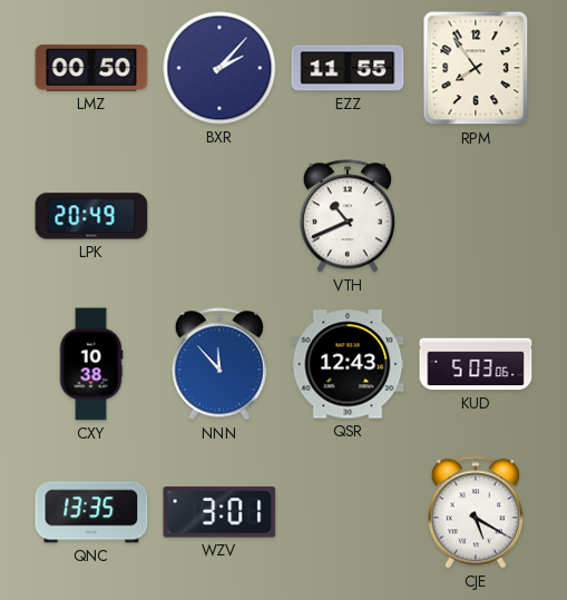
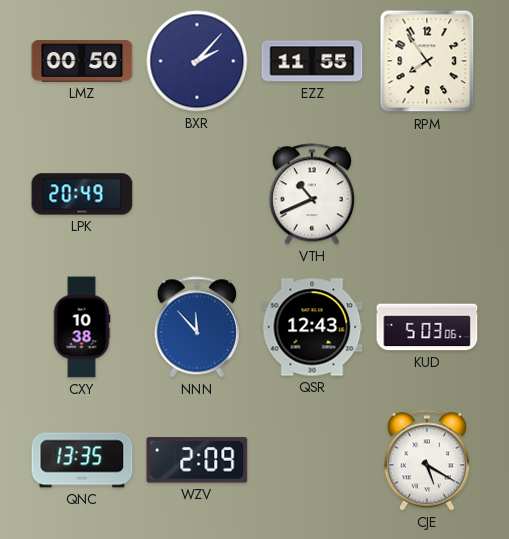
WZV: 3:01 -> 2:09
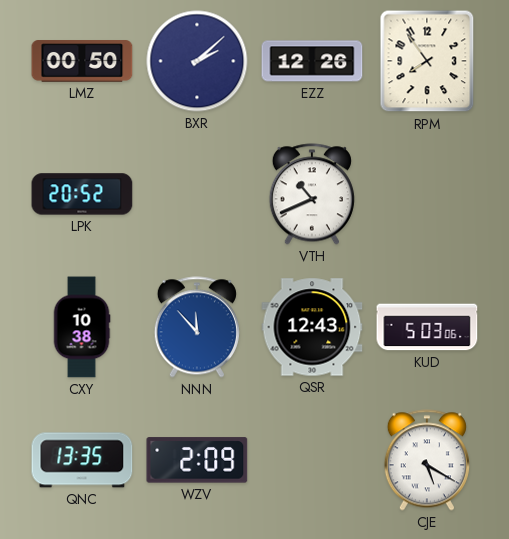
BXR: 2:07 -> 2:08
EZZ: 11:55 -> 12:26
LPK: 20:49 -> 20:52
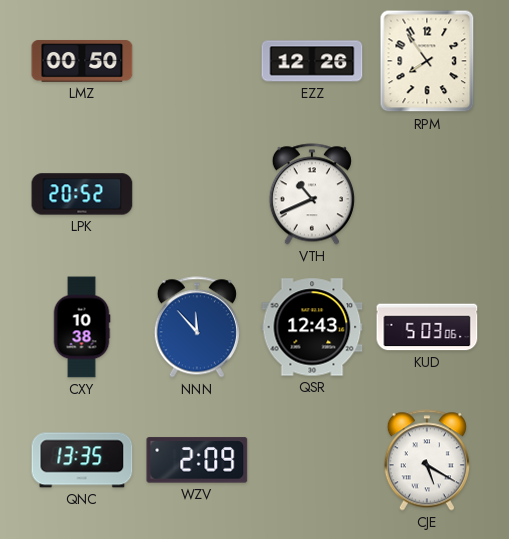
BXR: 2:08 -> none
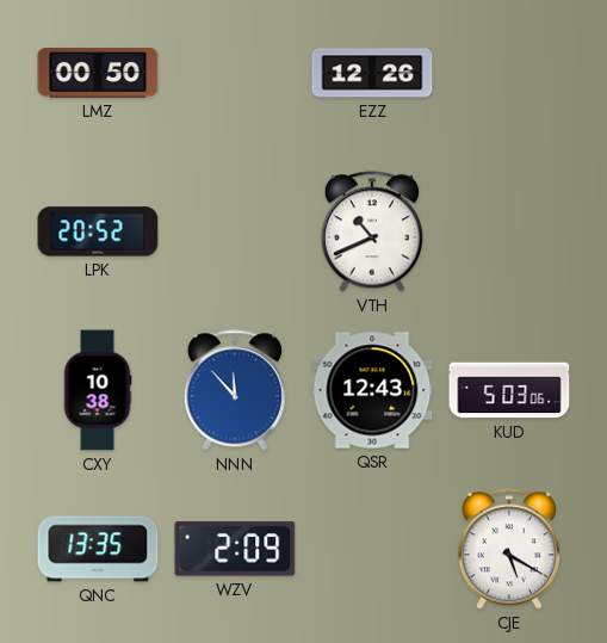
RPM: 7:54 -> none
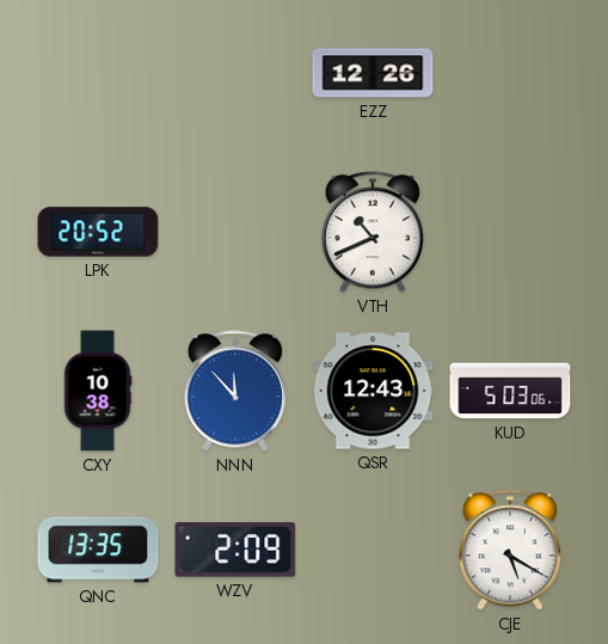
LMZ: 00:50 -> none
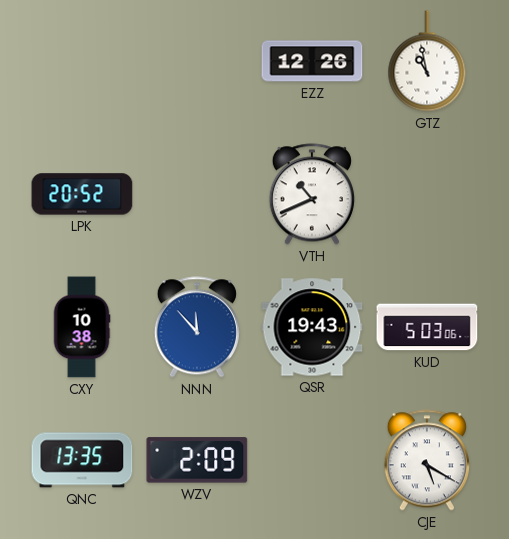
GTZ: none -> 10:58
QSR: 12:43 -> 19:43
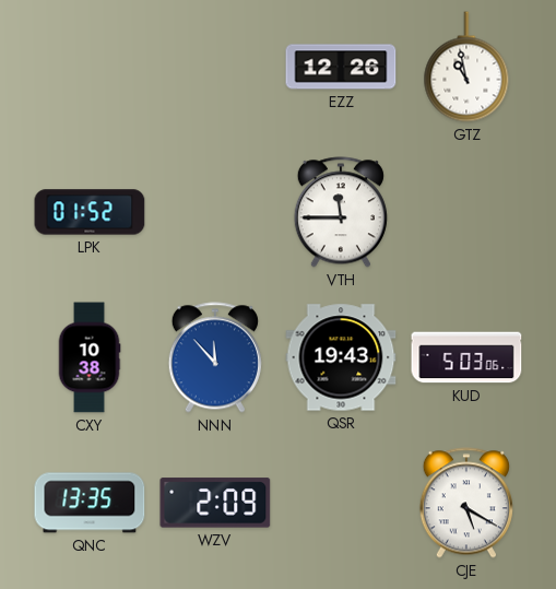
LPK: 20:52 -> 01:52
VTH: 10:41 -> 11:45
